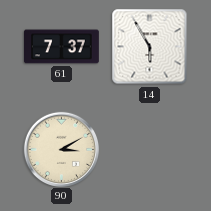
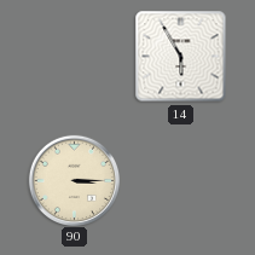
61: 7:37 -> none
90: 3:10 -> 3:15
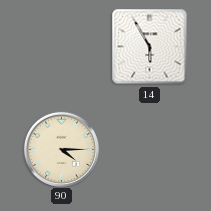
90: 3:15 -> 4:15
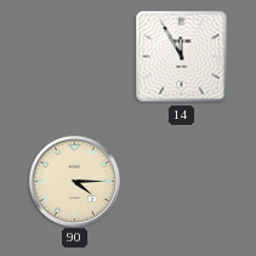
14: 5:55 -> 11:55
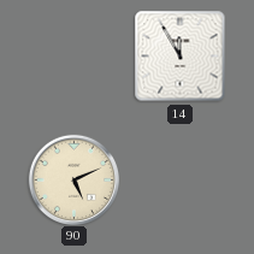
90: 4:15 -> 5:11
